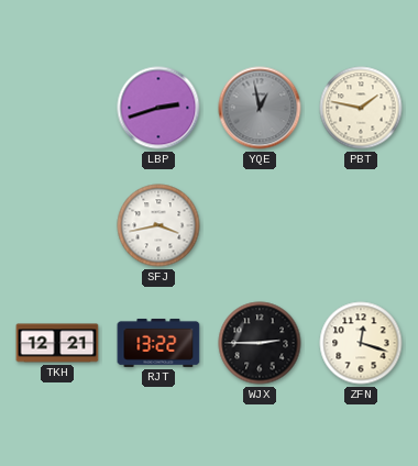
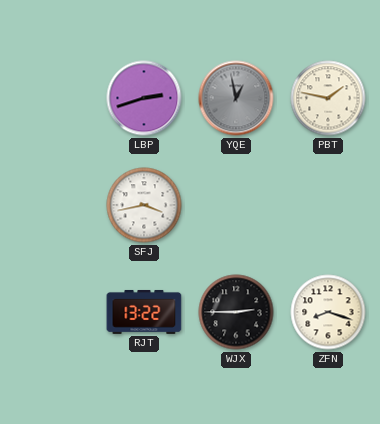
TKH: 12:21 -> none
ZFN: 12:18 -> 8:18
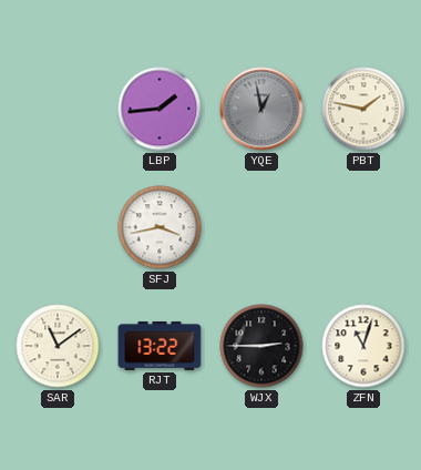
LBP: 2:42 -> 1:44
SAR: none -> 11:09
ZFN: 8:18 -> 11:03
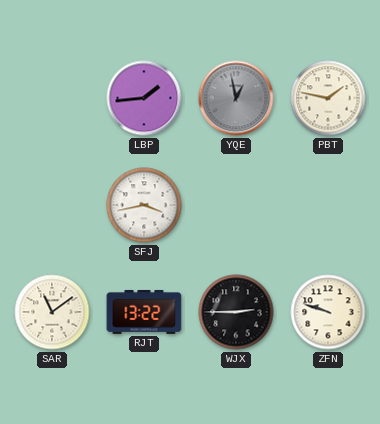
ZFN: 11:03 -> 9:48
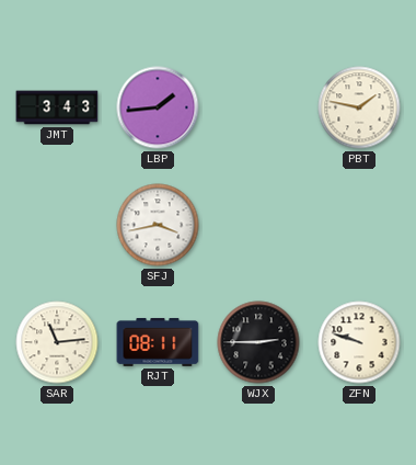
JMT: none -> 3:43
YQE: 12:58 -> none
SAR: 11:09 -> 11:14
RJT: 13:22 -> 08:11
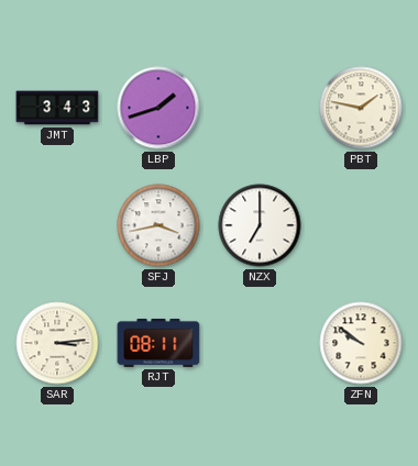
LBP: 1:44 -> 1:42
NZX: none -> 7:00
SAR: 11:14 -> 3:14
WJX: 2:45 -> none
ZFN: 9:48 -> 9:51
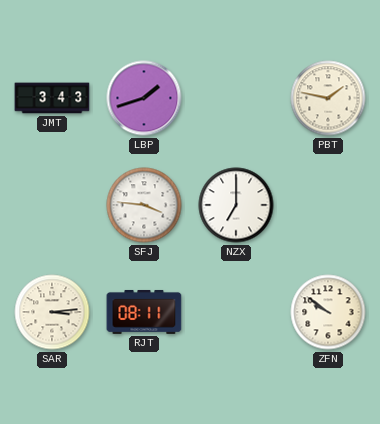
SFJ: 3:43 -> 3:46
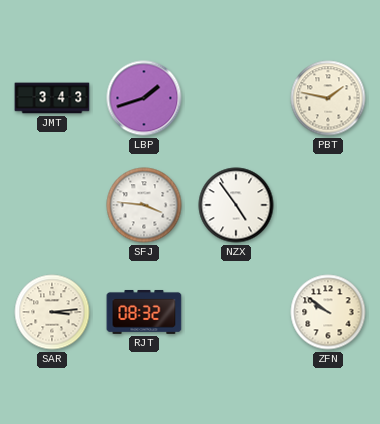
NZX: 7:00 -> 4:54
RJT: 08:11 -> 08:32
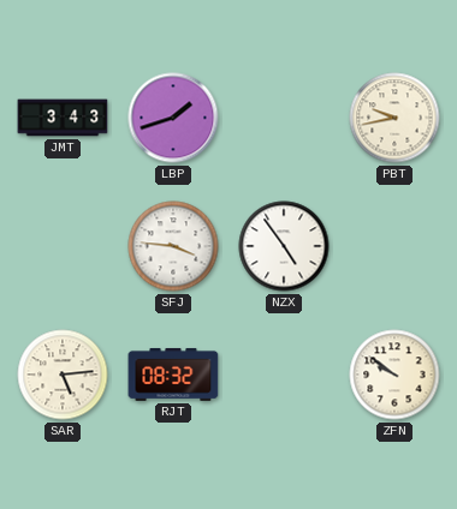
PBT: 1:47 -> 9:43
SAR: 3:14 -> 5:14
